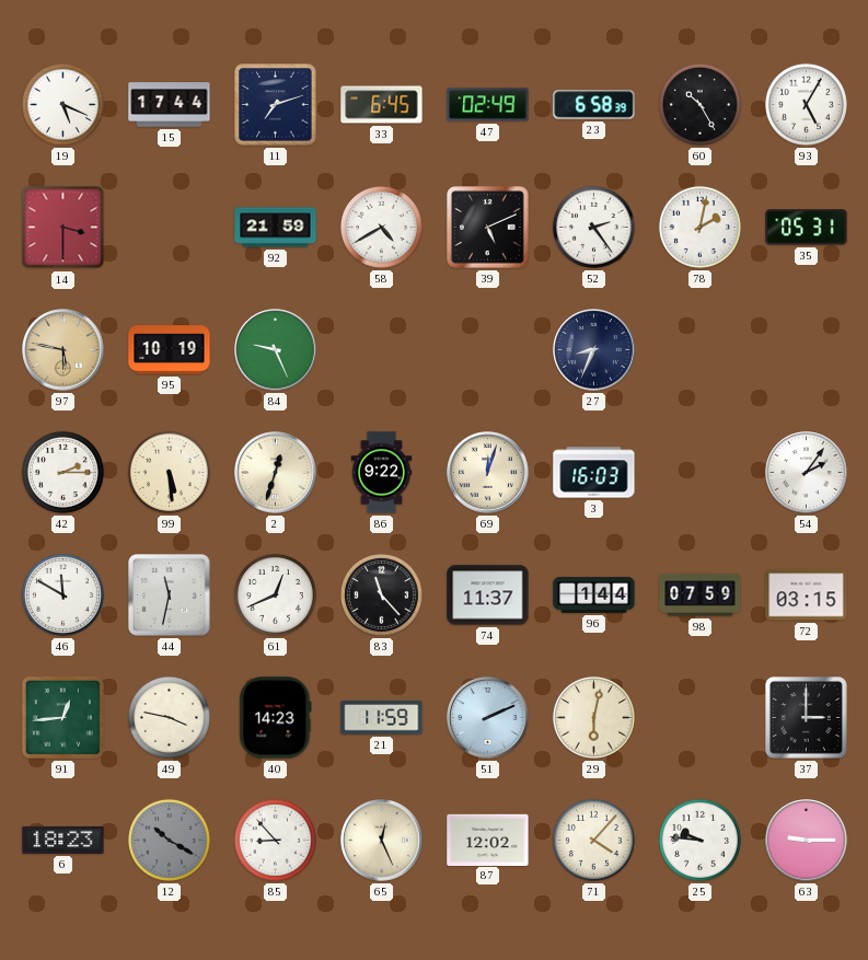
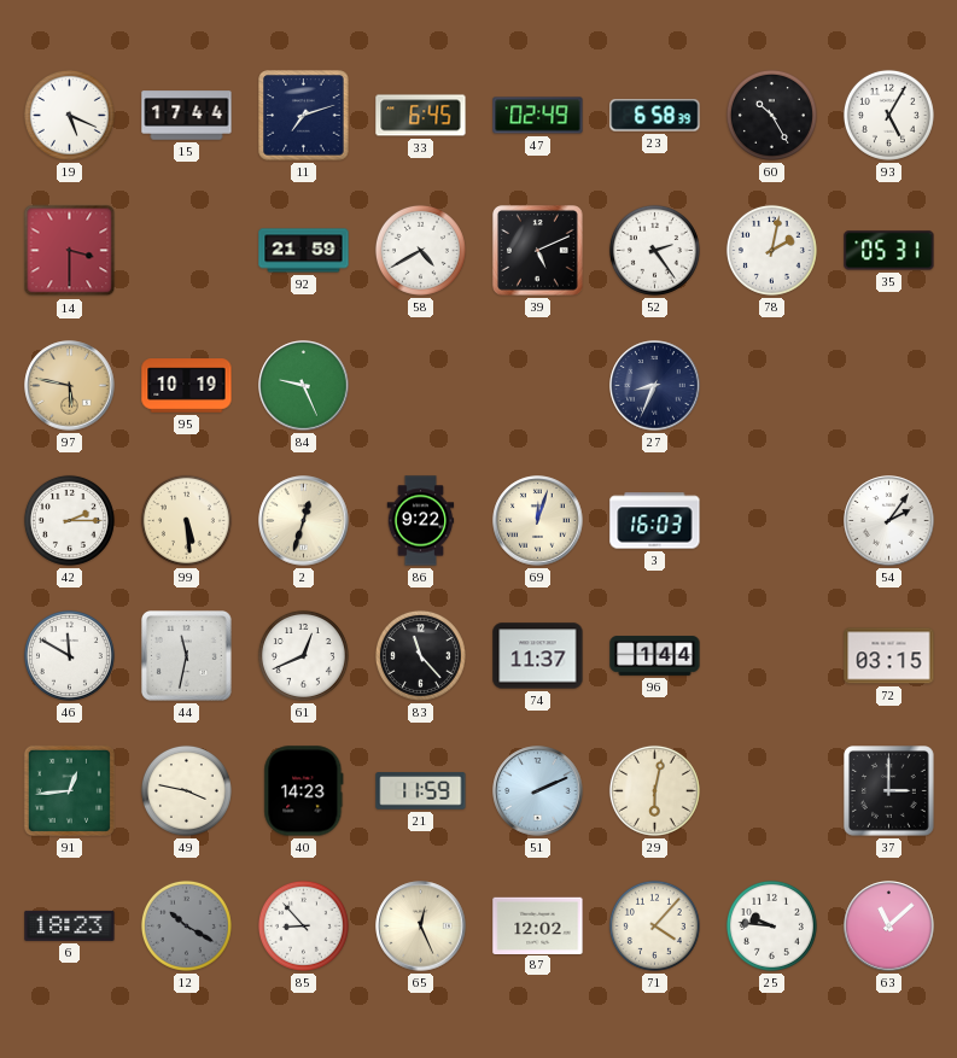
98: 07:59 -> none
63: 9:15 -> 11:08
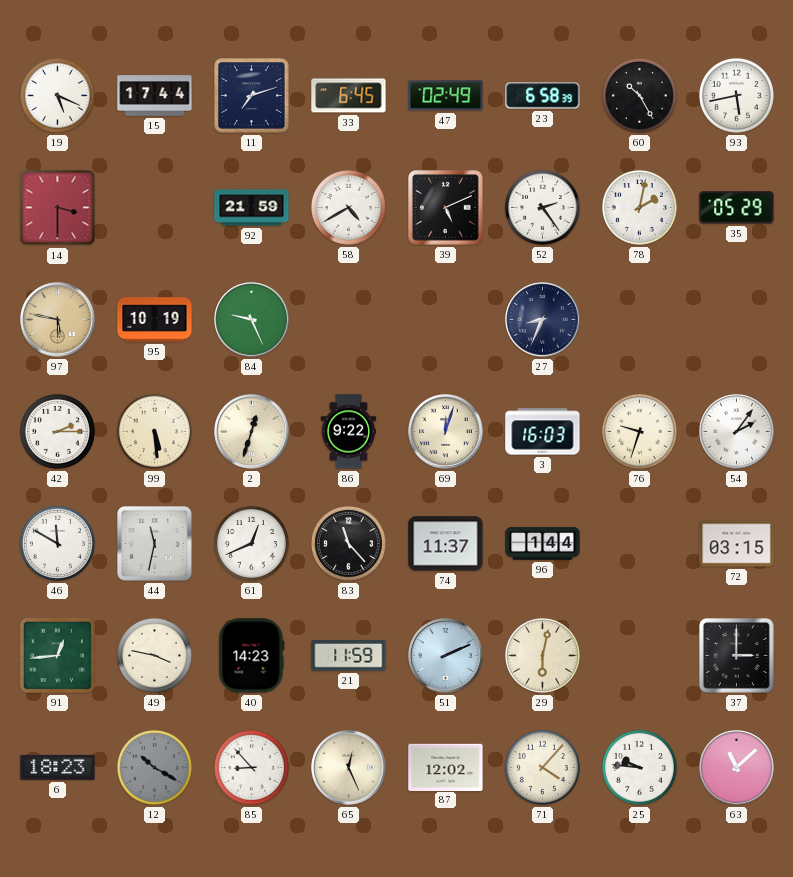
93: 5:05 -> 5:43
35: 05:31 -> 05:29
76: none -> 9:33
